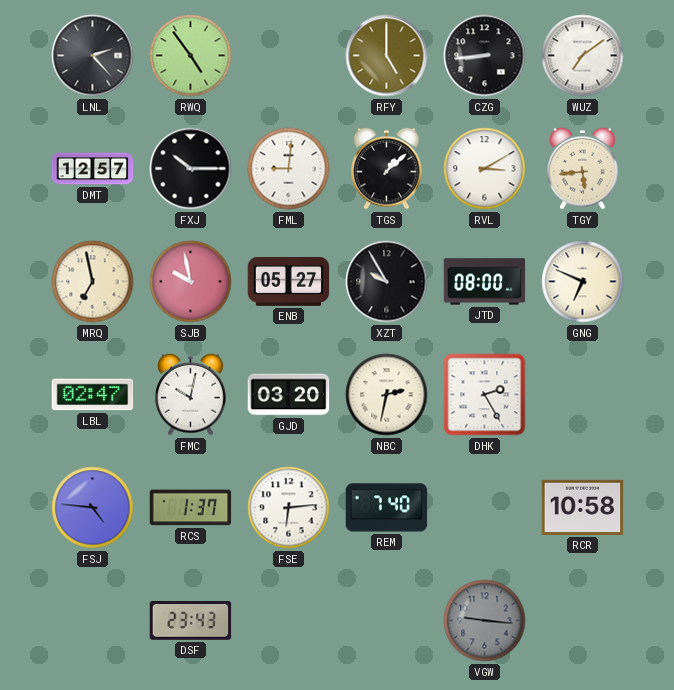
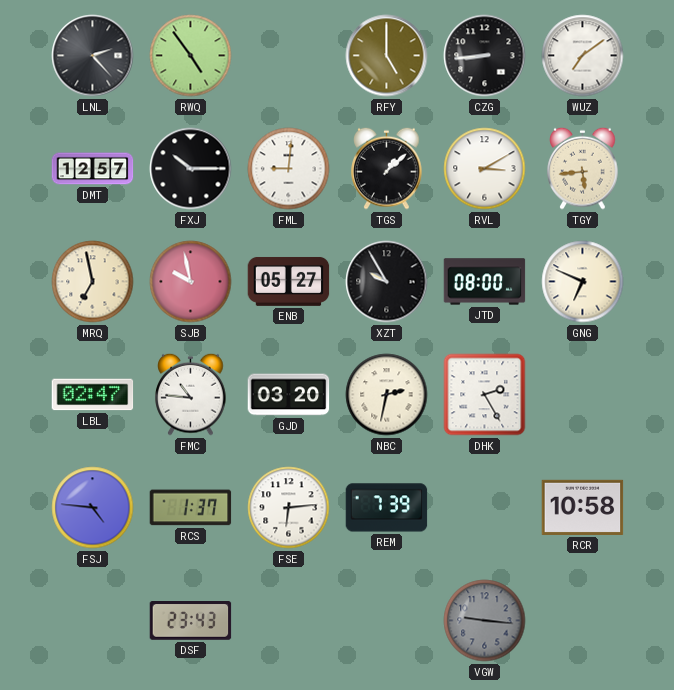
FMC: 10:02 -> 10:46
REM: 7:40 -> 7:39
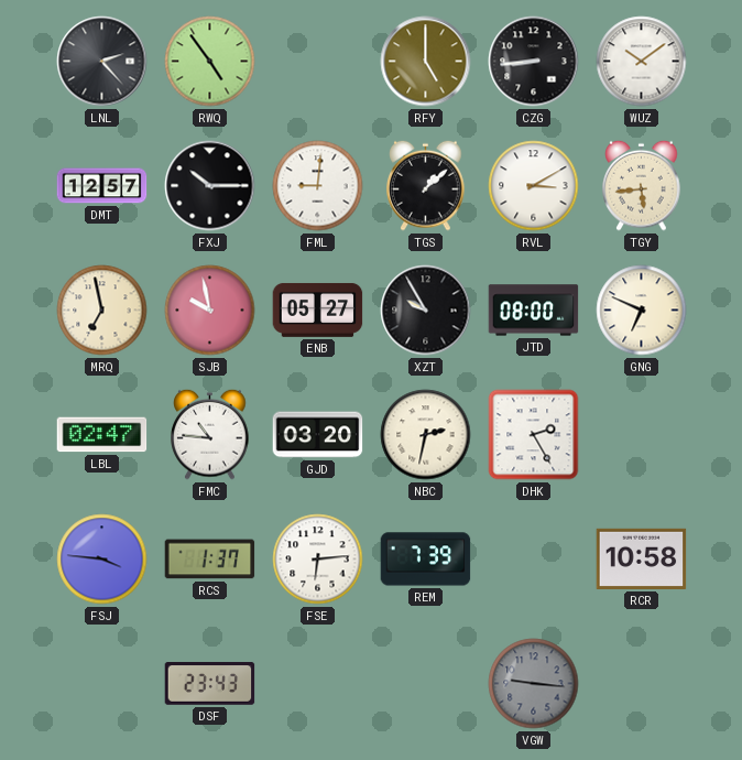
WUZ: 7:09 -> 10:09
FSJ: 4:46 -> 3:46
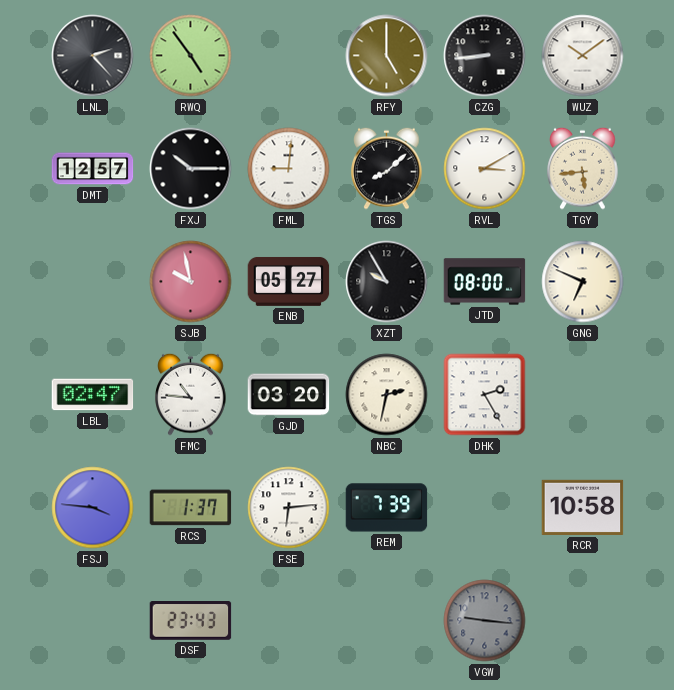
TGS: 1:08 -> 8:08
MRQ: 6:58 -> none
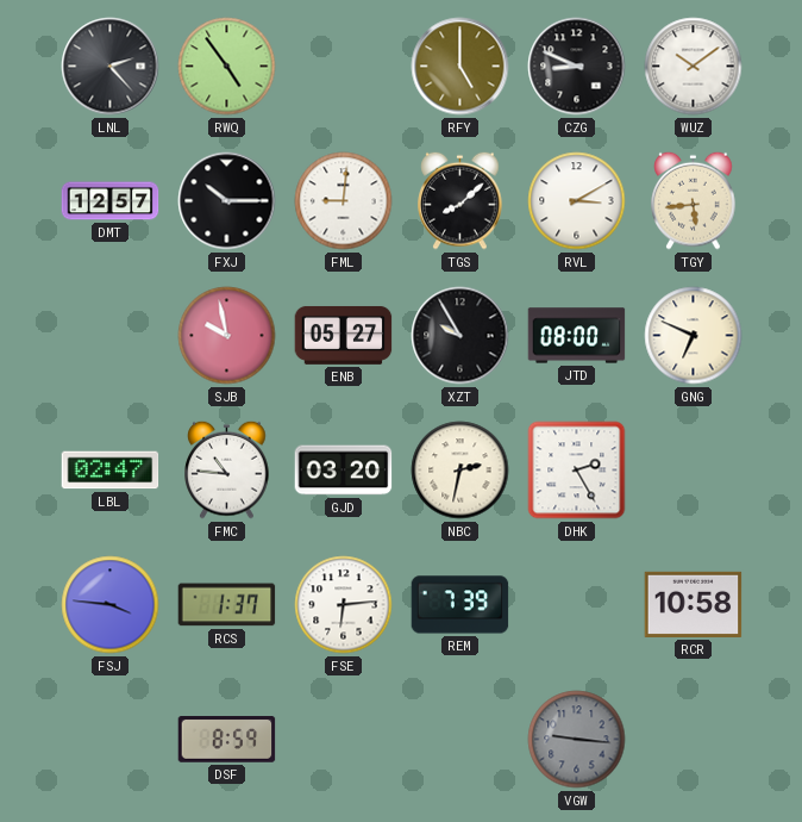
CZG: 8:44 -> 8:49
DSF: 23:43 -> 8:59
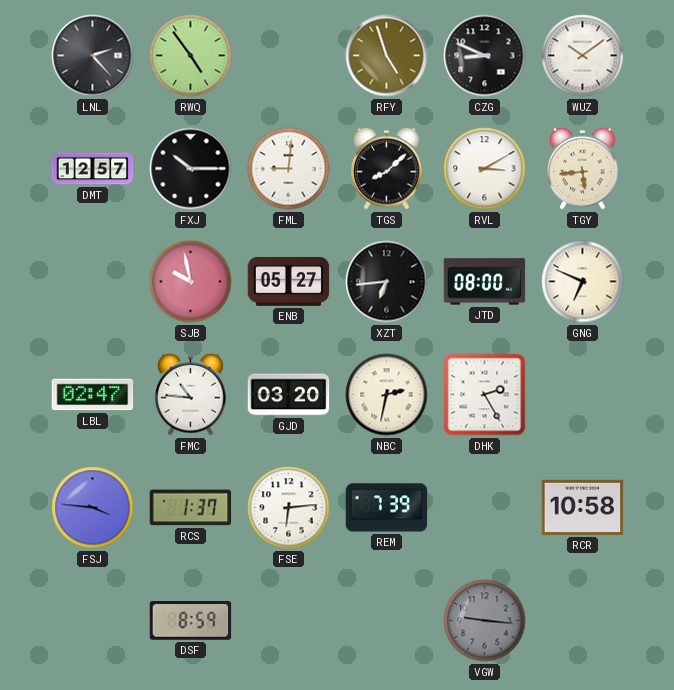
RFY: 5:00 -> 4:57
XZT: 9:55 -> 6:44
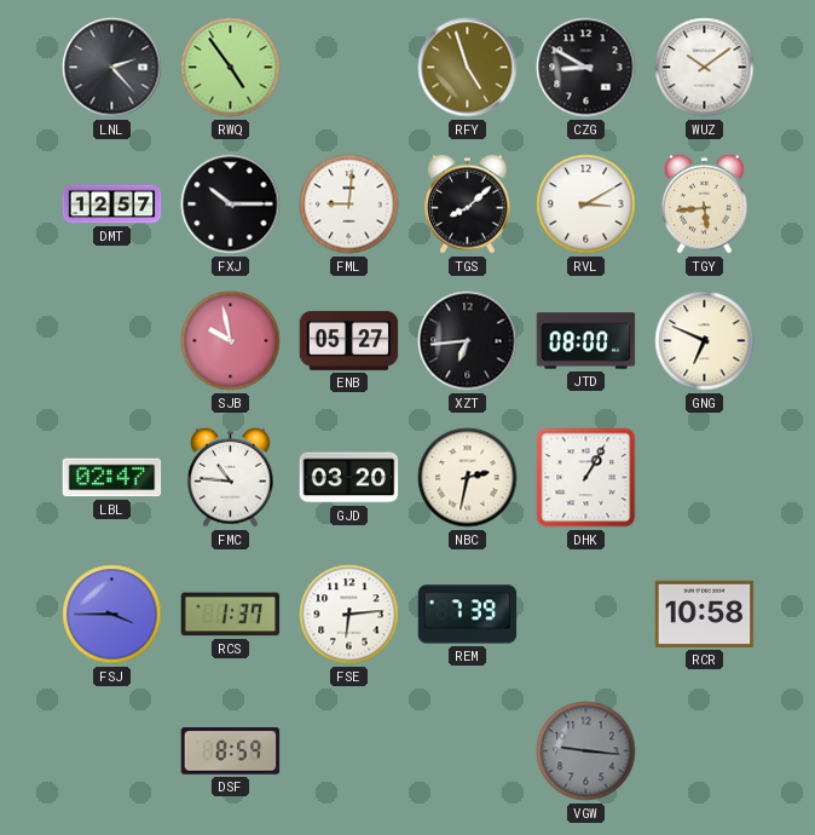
CZG: 8:49 -> 8:50
DHK: 2:25 -> 1:05
FSJ: 3:46 -> 3:45
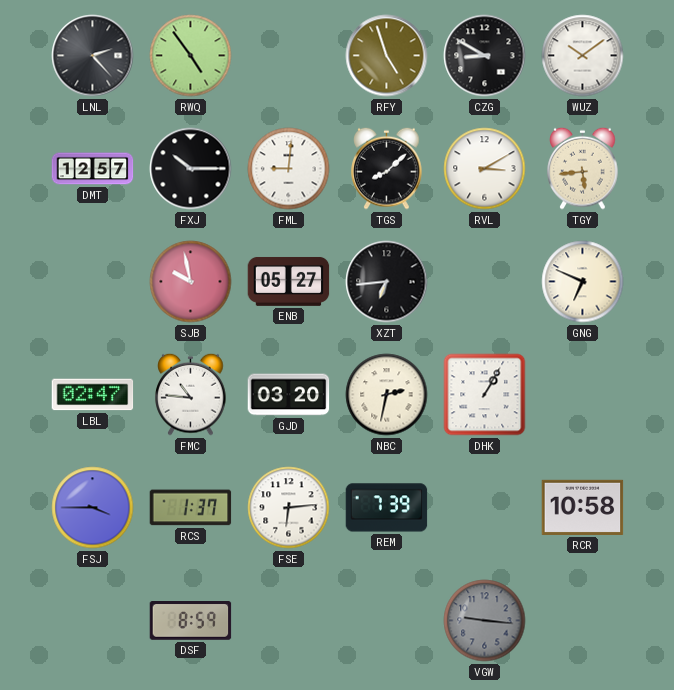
JTD: 08:00 -> none
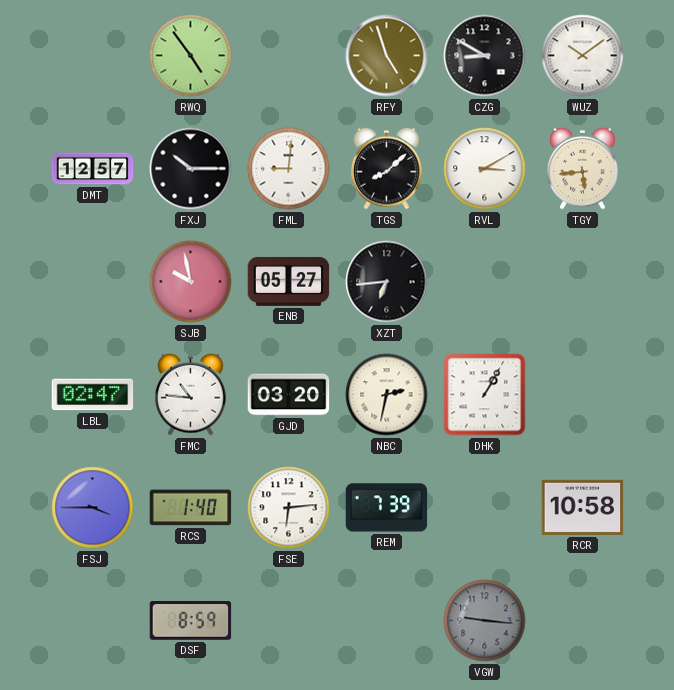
LNL: 2:23 -> none
GNG: 6:49 -> none
RCS: 1:37 -> 1:40
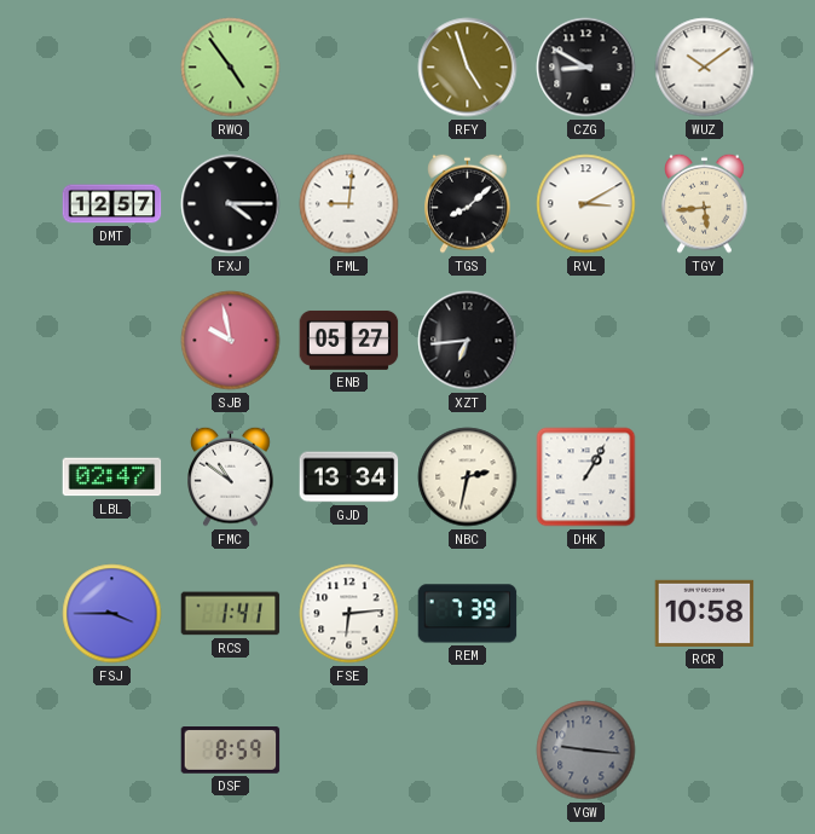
FXJ: 10:15 -> 4:15
FMC: 10:46 -> 10:51
GJD: 03:20 -> 13:34
RCS: 1:40 -> 1:41
